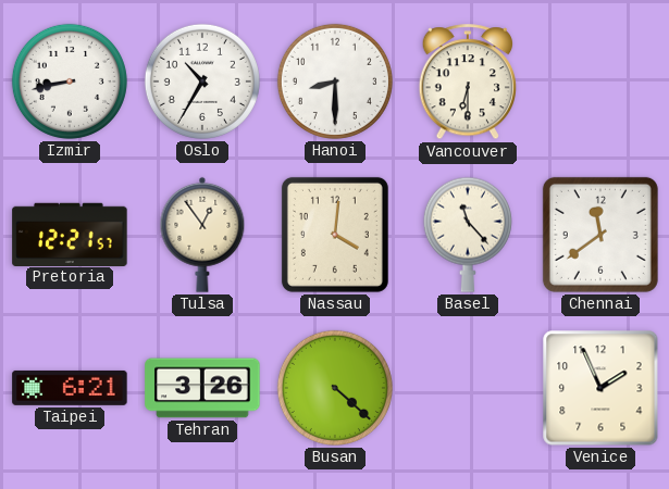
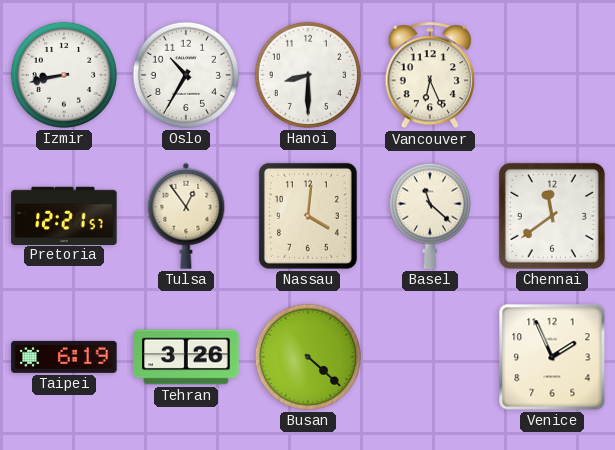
Vancouver: 6:30 -> 6:26
Basel: 11:23 -> 11:22
Taipei: 6:21 -> 6:19
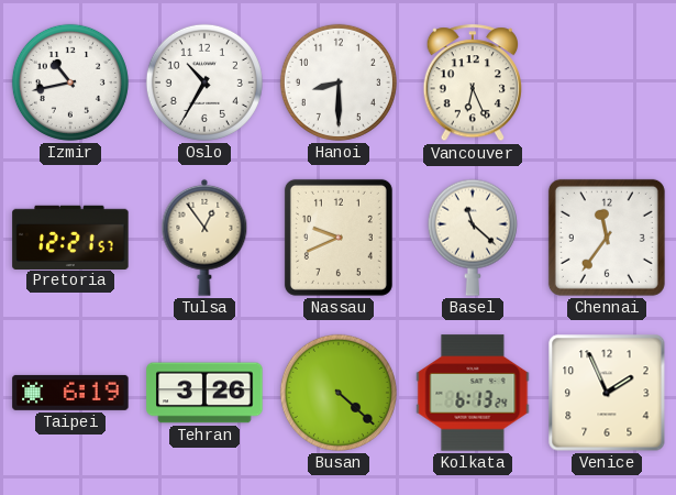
Izmir: 8:43 -> 10:43
Nassau: 4:01 -> 9:41
Chennai: 11:39 -> 11:36
Kolkata: none -> 6:13
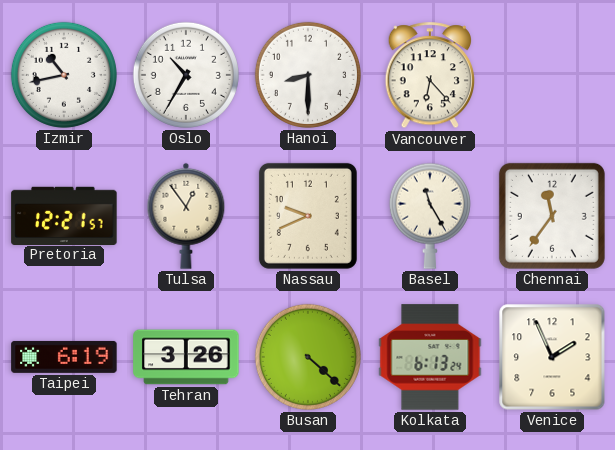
Vancouver: 6:26 -> 6:23
Basel: 11:22 -> 11:25
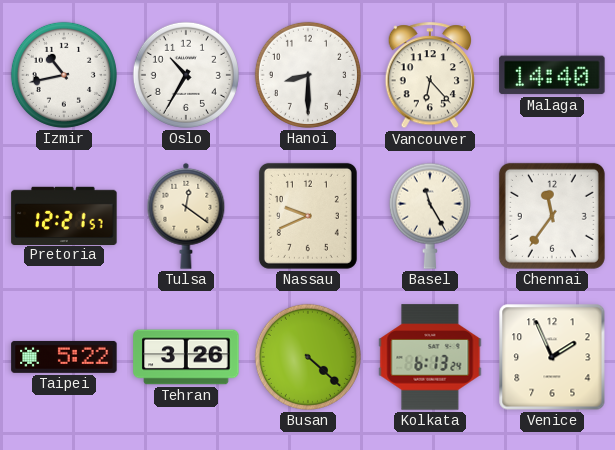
Malaga: none -> 14:40
Tulsa: 12:54 -> 12:21
Taipei: 6:19 -> 5:22
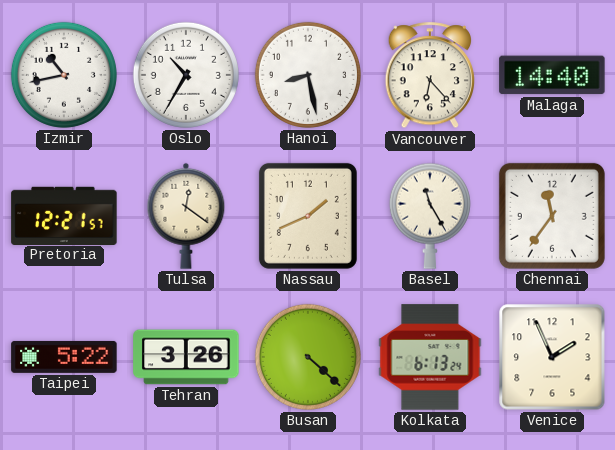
Hanoi: 8:30 -> 8:28
Nassau: 9:41 -> 1:41
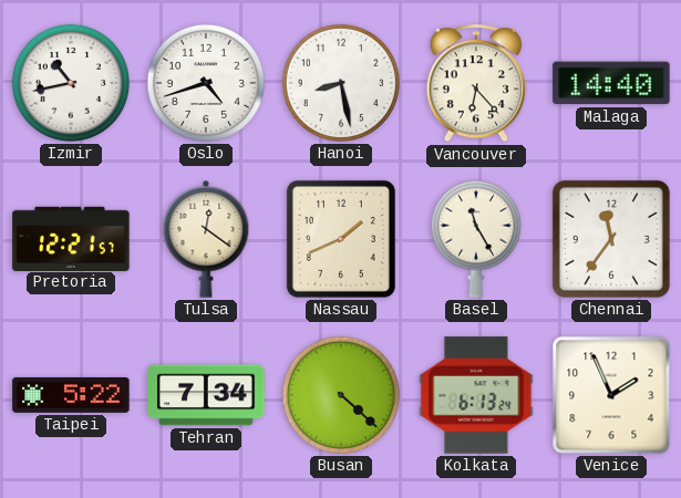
Oslo: 10:35 -> 4:42
Tehran: 3:26 -> 7:34
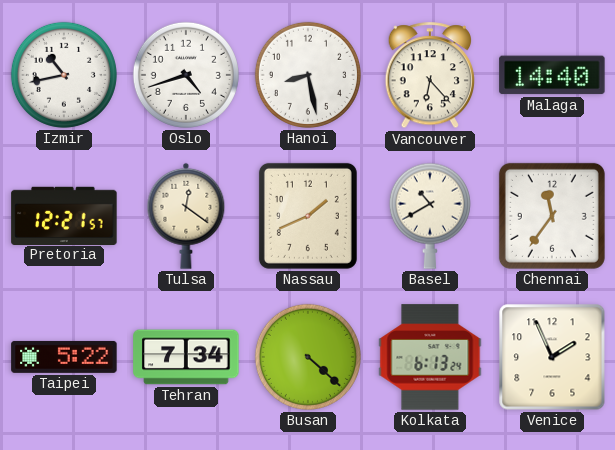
Basel: 11:25 -> 10:40
